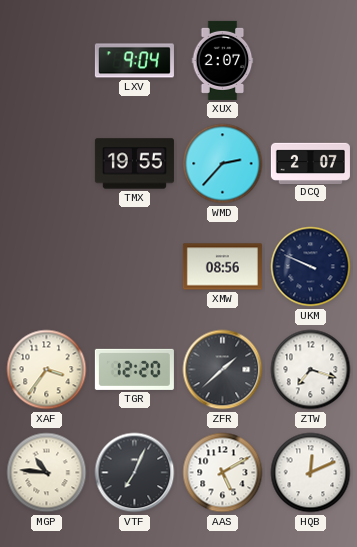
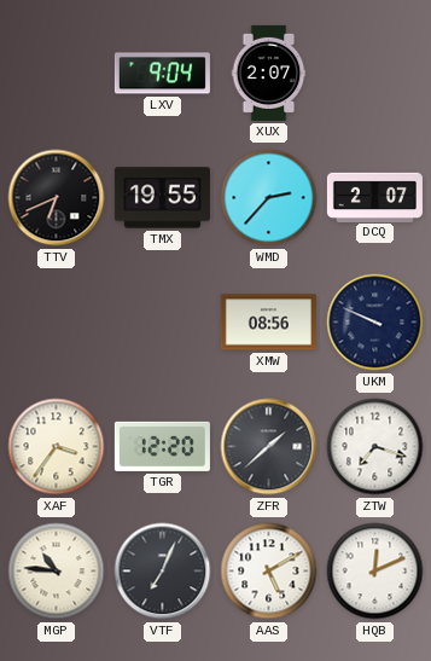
TTV: none -> 6:41
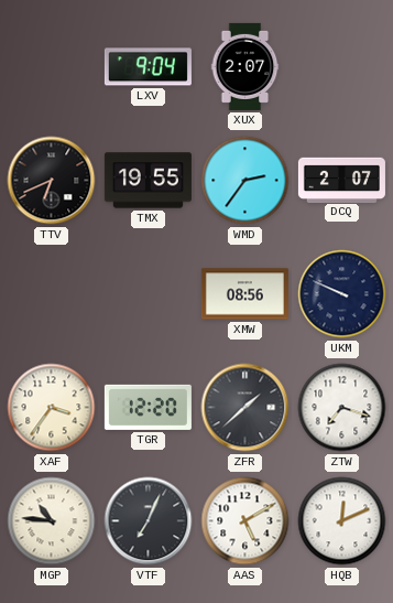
WMD: 2:37 -> 2:36
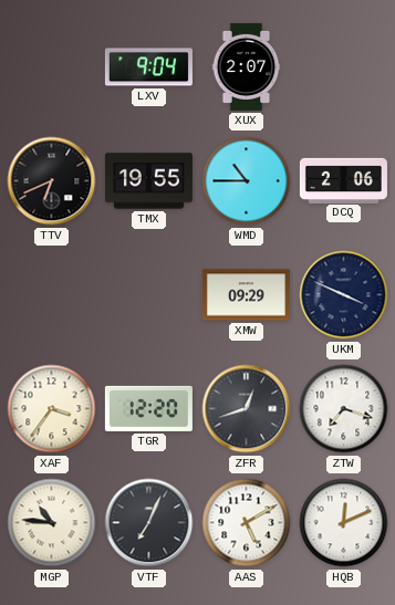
WMD: 2:36 -> 10:45
DCQ: 2:07 -> 2:06
XMW: 08:56 -> 09:29
UKM: 9:49 -> 3:49
ZFR: 1:38 -> 12:42
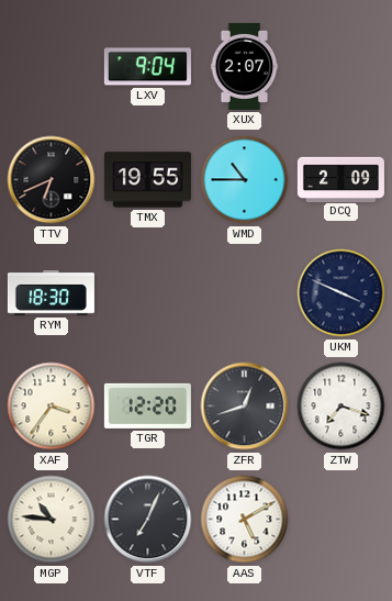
DCQ: 2:06 -> 2:09
RYM: none -> 18:30
XMW: 09:29 -> none
HQB: 12:11 -> none
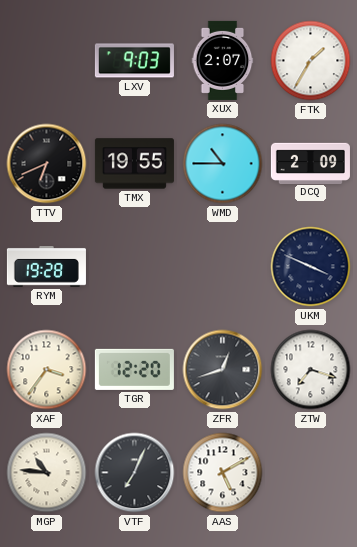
LXV: 9:04 -> 9:03
FTK: none -> 1:35
RYM: 18:30 -> 19:28
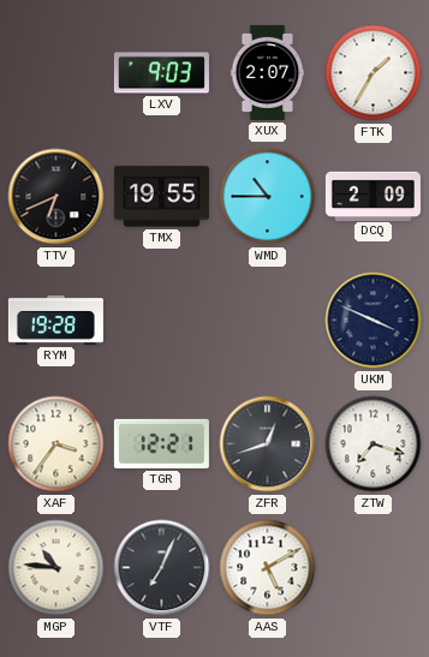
TGR: 12:20 -> 12:21
